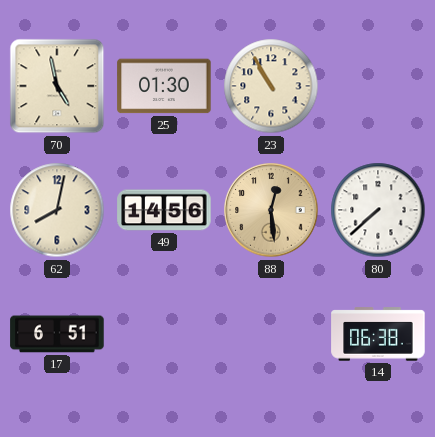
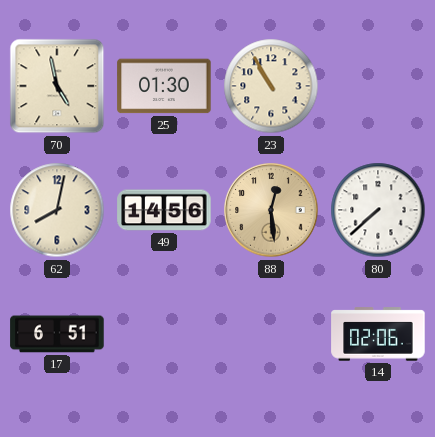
14: 06:38 -> 02:06
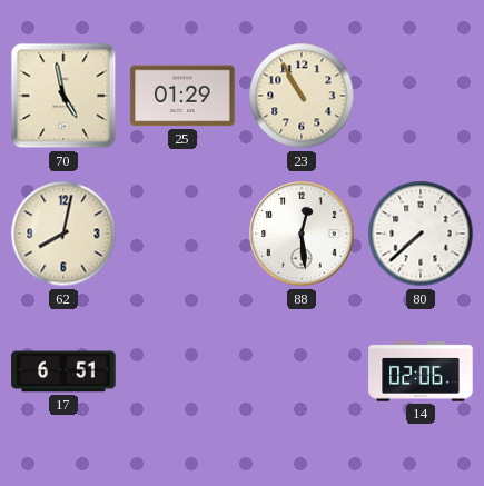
25: 01:30 -> 01:29
49: 14:56 -> none
88 dial: champagne -> white
